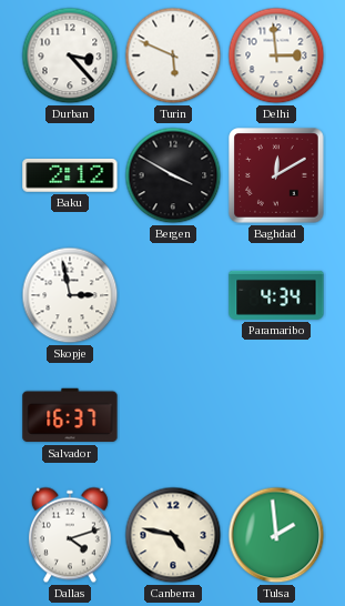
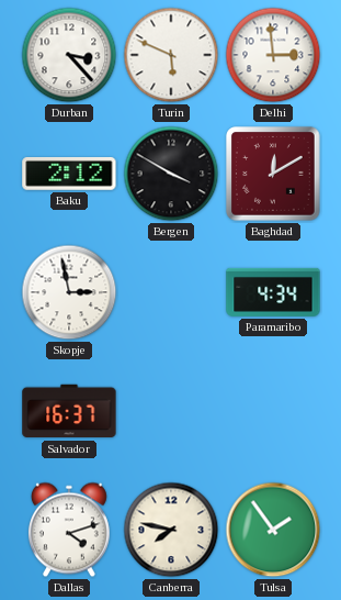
Canberra: 4:47 -> 7:47
Tulsa: 1:59 -> 1:54
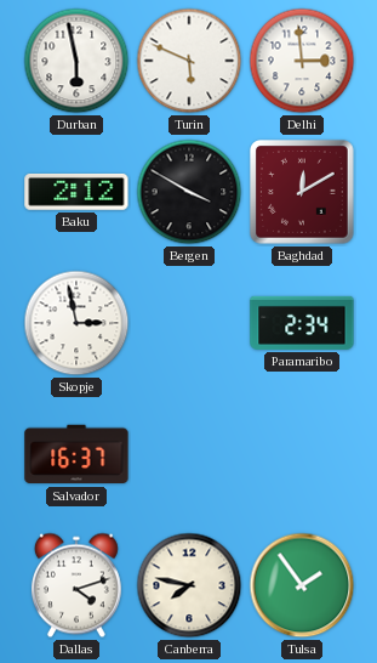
Durban: 3:23 -> 5:58
Paramaribo: 4:34 -> 2:34
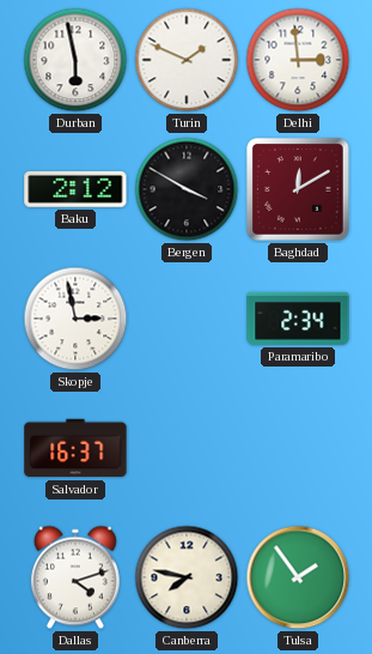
Turin: 5:49 -> 1:49
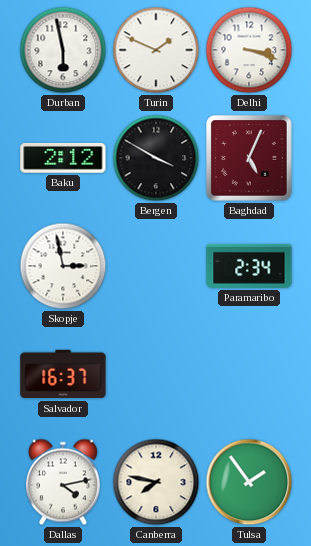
Delhi: 2:59 -> 3:18
Baghdad: 12:10 -> 5:04
Dallas: 4:12 -> 4:13
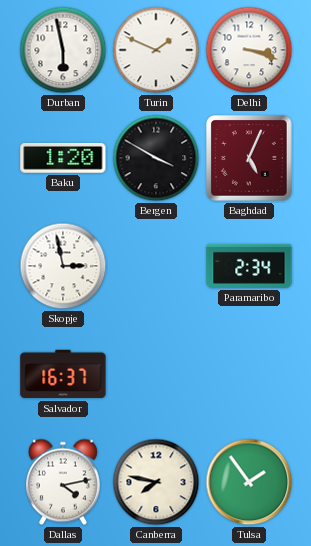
Baku: 2:12 -> 1:20
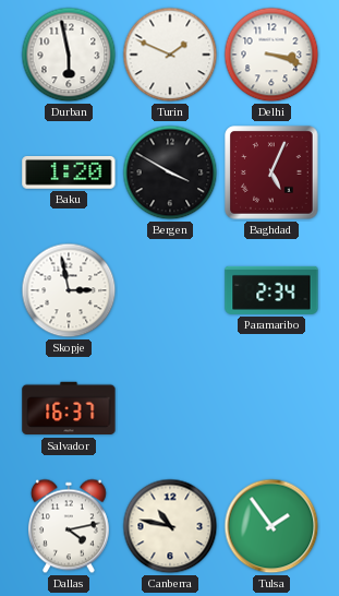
Canberra: 7:47 -> 10:47
